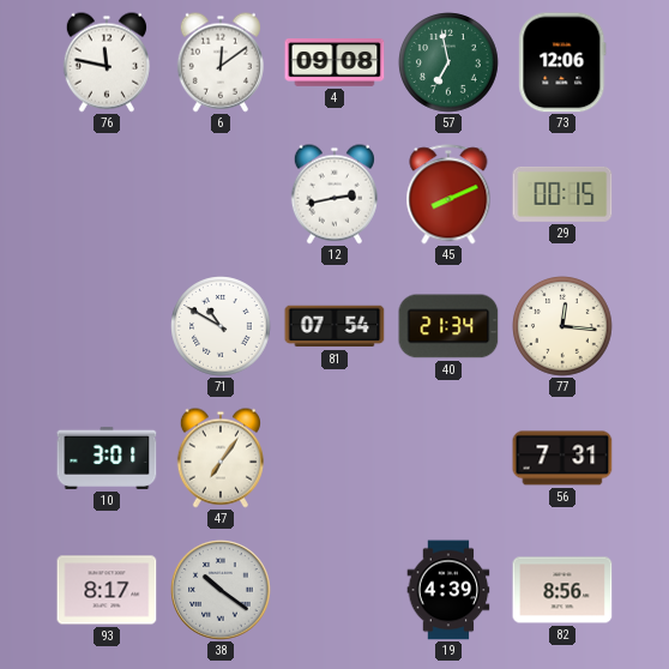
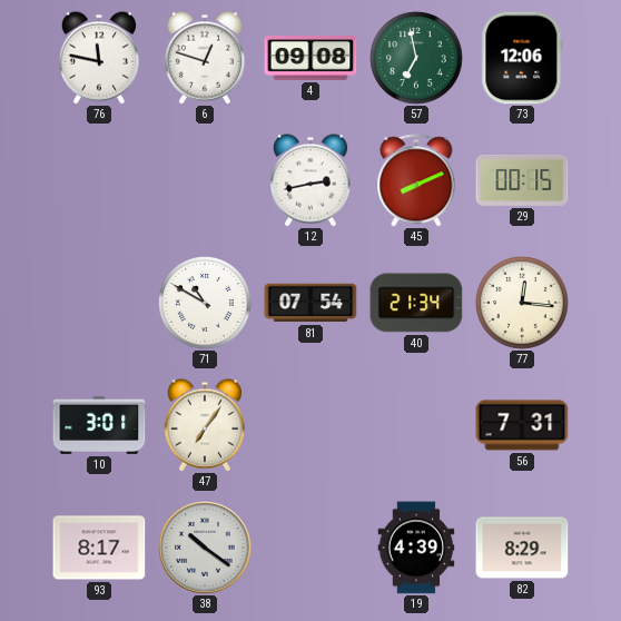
6: 12:09 -> 12:48
82: 8:56 -> 8:29
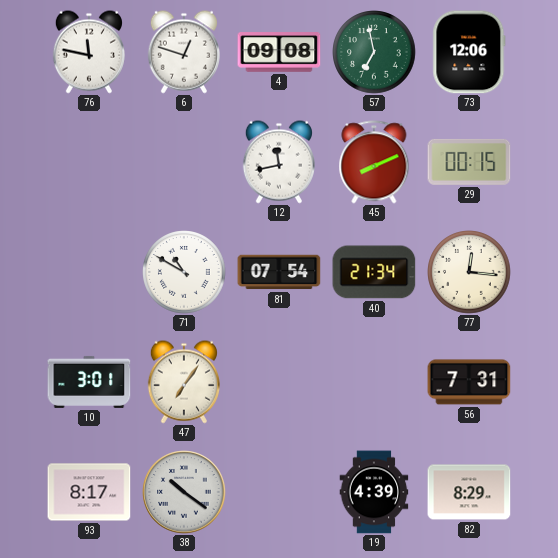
12: 2:43 -> 11:43
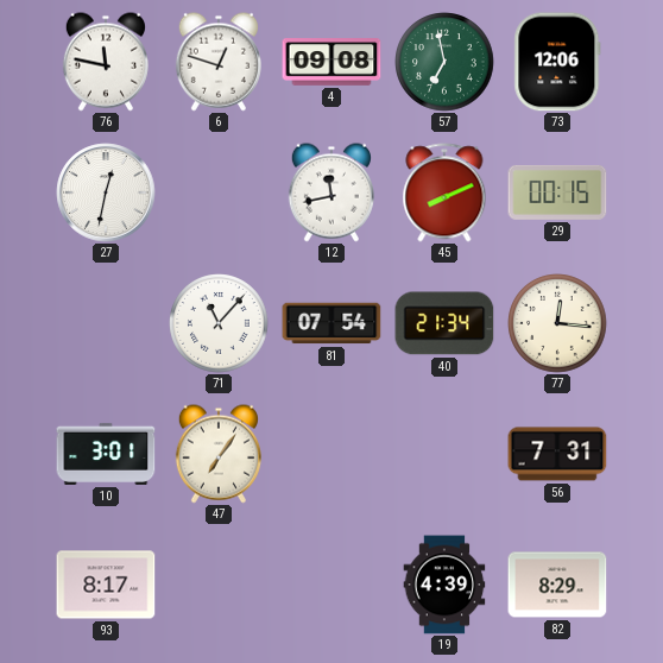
27: none -> 12:32
71: 10:50 -> 11:07
38: 10:21 -> none
